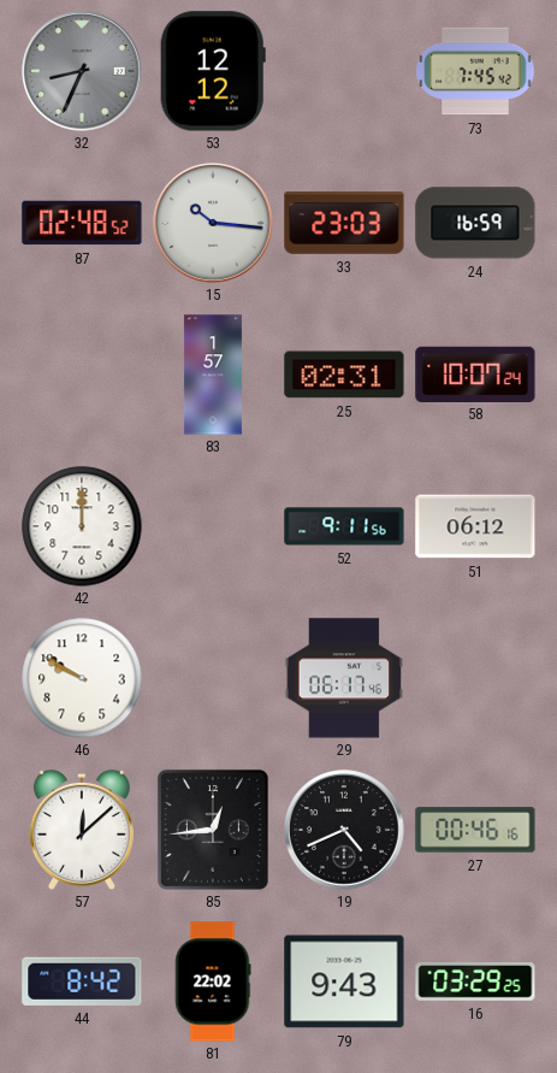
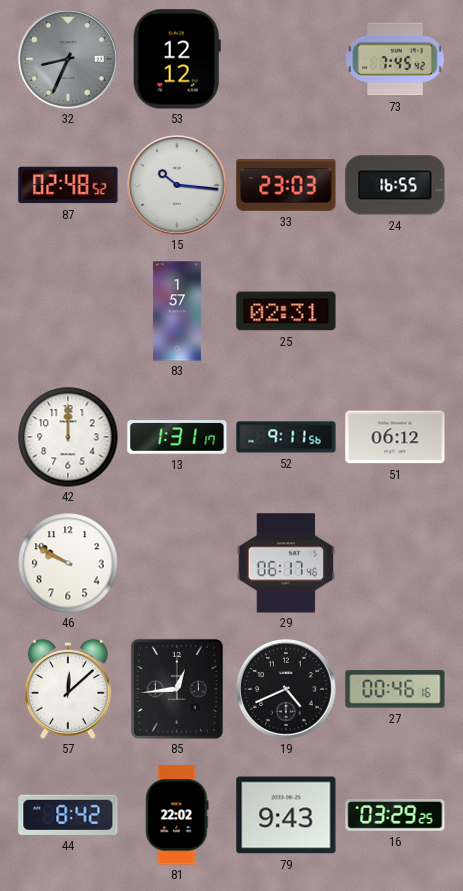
24: 16:59 -> 16:55
58: 10:07 -> none
13: none -> 1:31
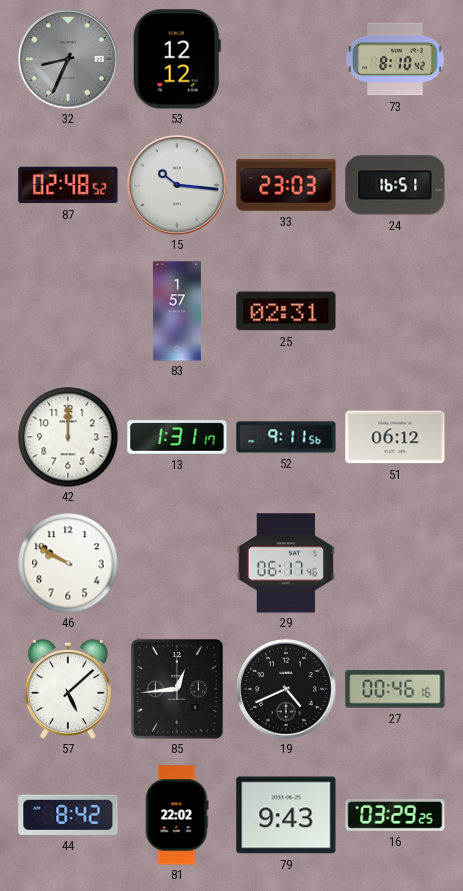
73: 7:45 -> 8:10
24: 16:55 -> 16:51
57: 12:08 -> 5:08
